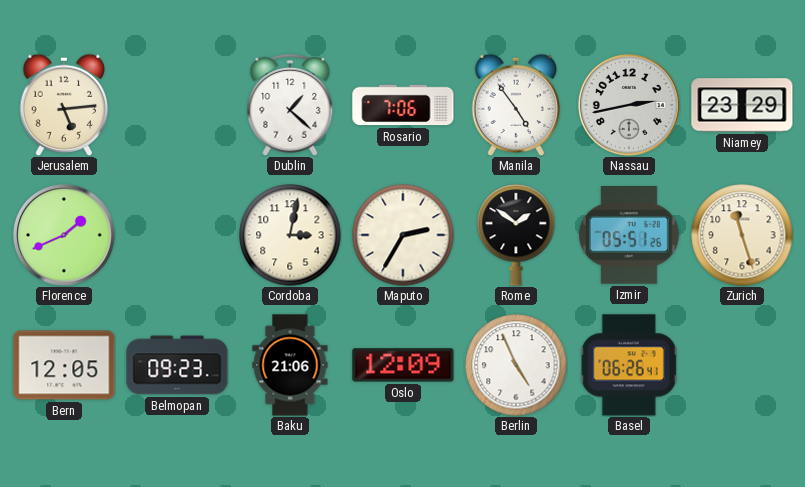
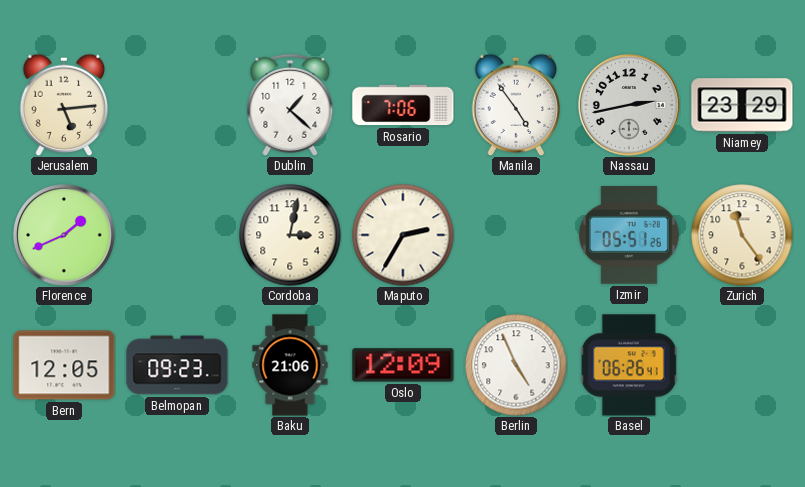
Rome: 1:51 -> none
Zurich: 11:27 -> 11:24
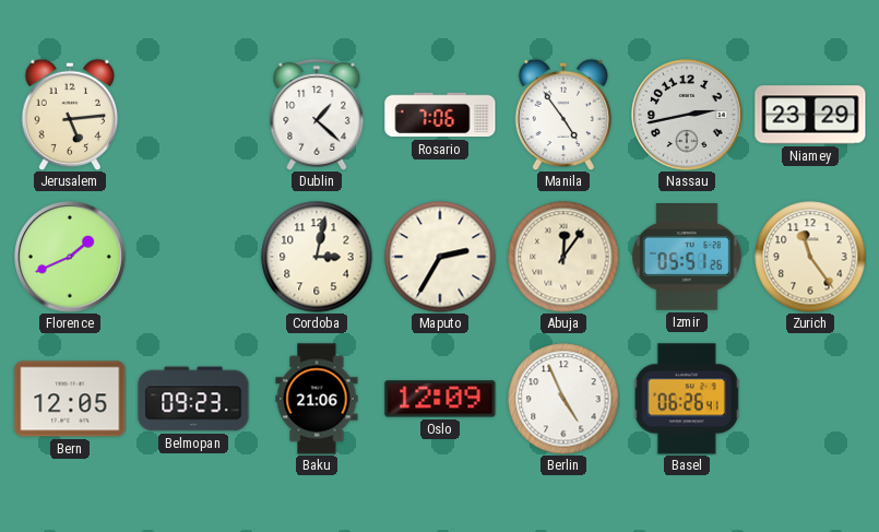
Abuja: none -> 12:06
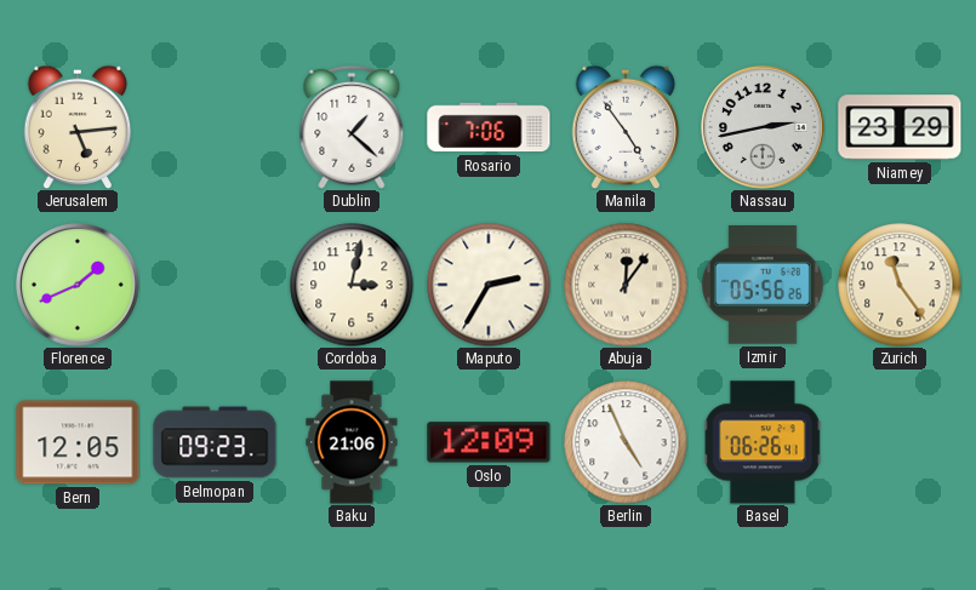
Izmir: 05:51 -> 05:56
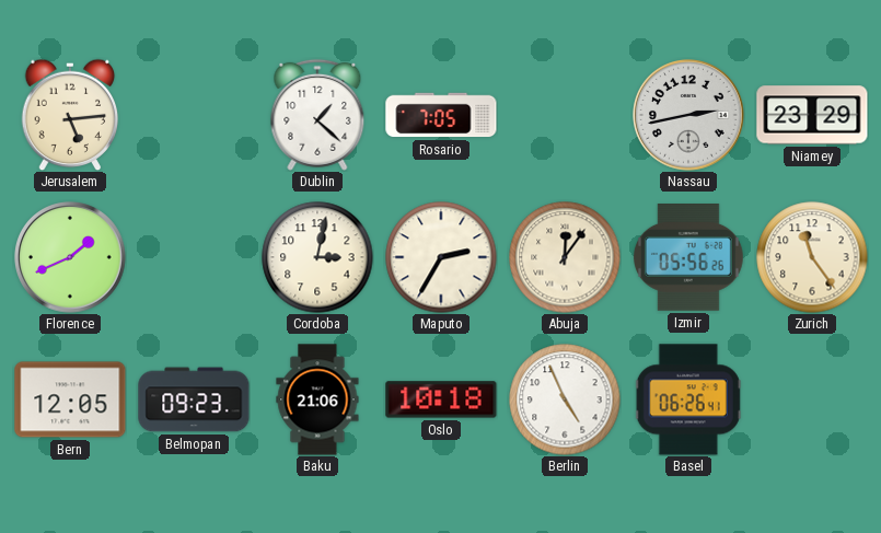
Rosario: 7:06 -> 7:05
Manila: 4:54 -> none
Oslo: 12:09 -> 10:18
